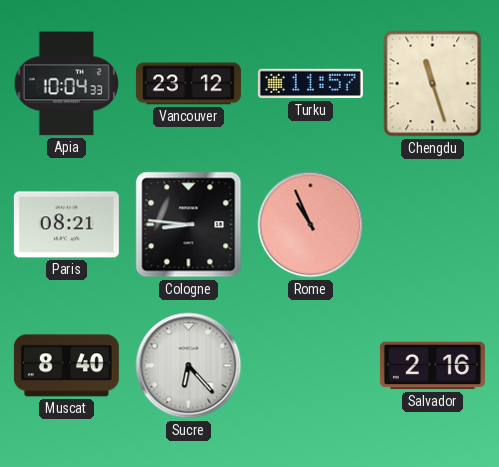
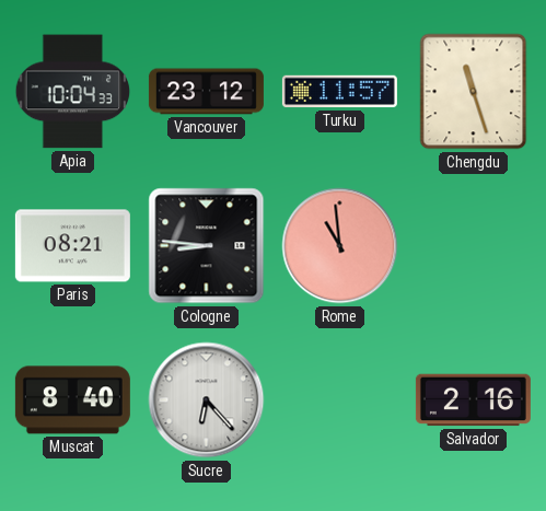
Rome: 10:56 -> 10:59
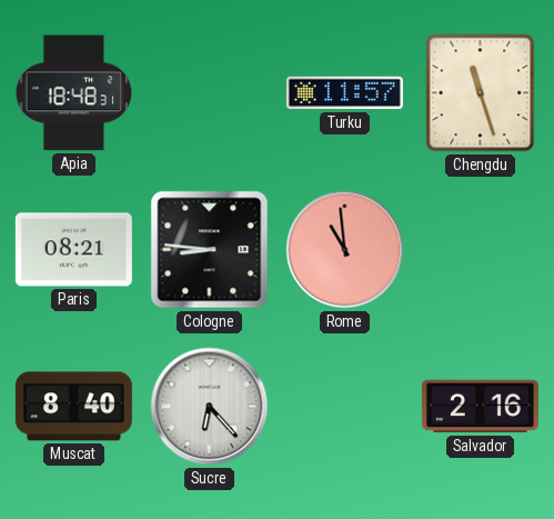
Apia: 10:04 -> 18:48
Vancouver: 23:12 -> none
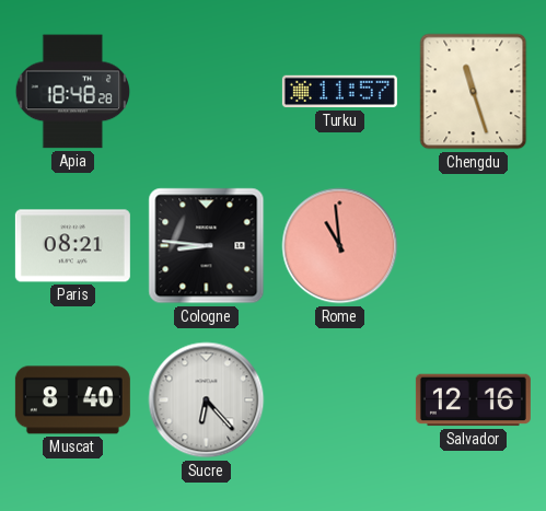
Apia: 18:48:31 -> 18:48:28
Salvador: 2:16 -> 12:16
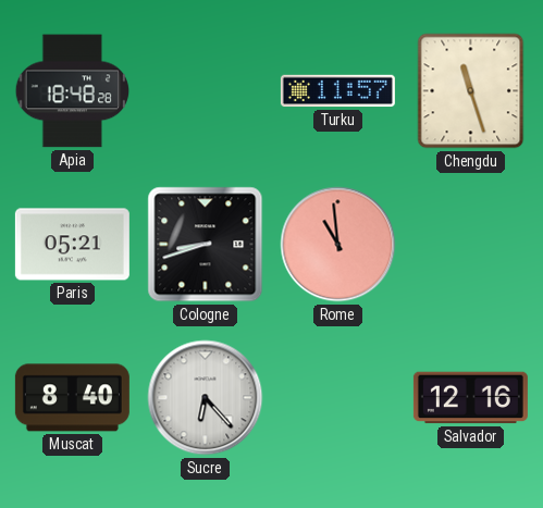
Paris: 08:21 -> 05:21
Cologne: 8:46 -> 8:42
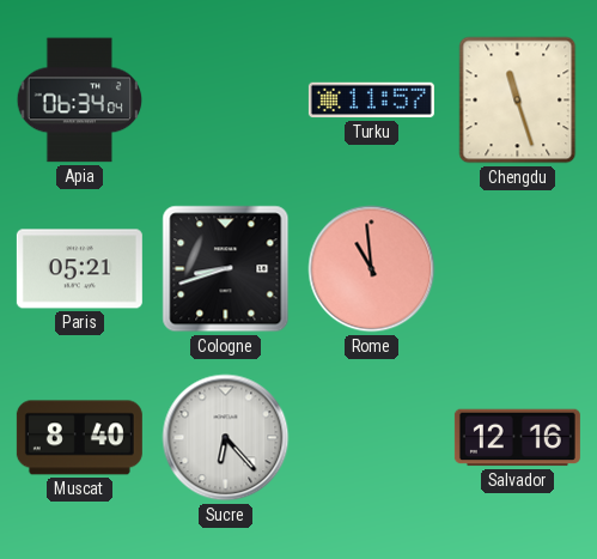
Apia: 18:48 -> 06:34
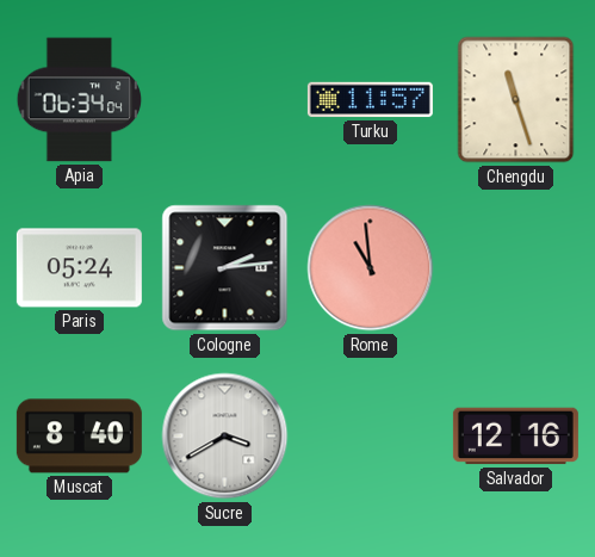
Paris: 05:21 -> 05:24
Cologne: 8:42 -> 2:14
Sucre: 6:23 -> 3:40
